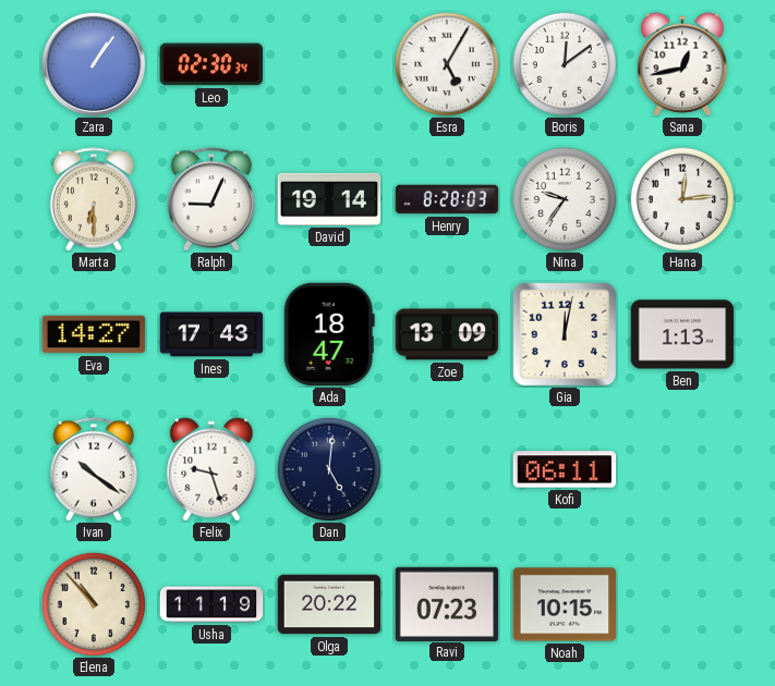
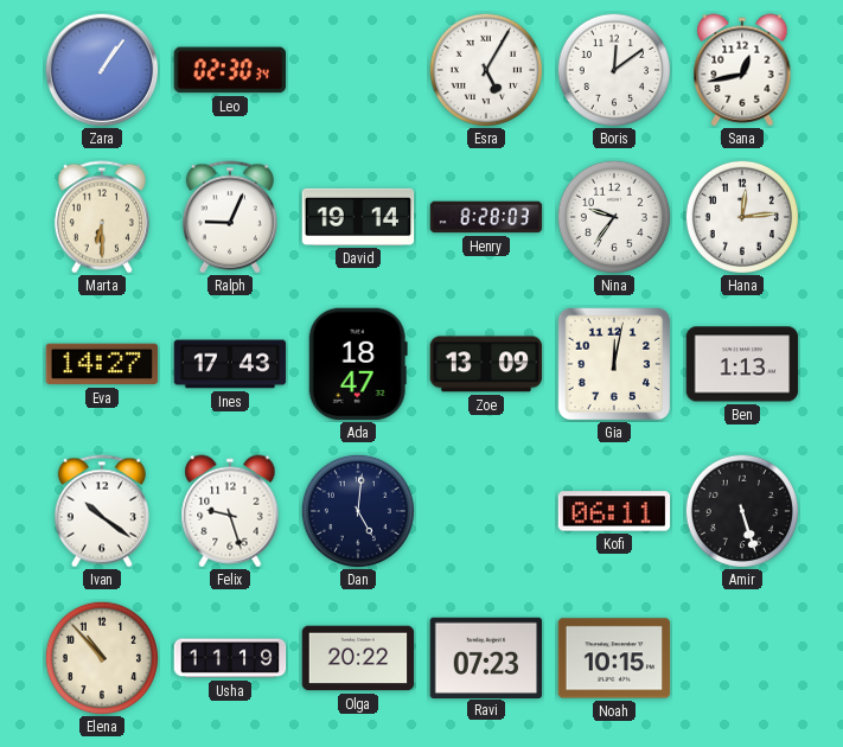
Amir: none -> 5:27
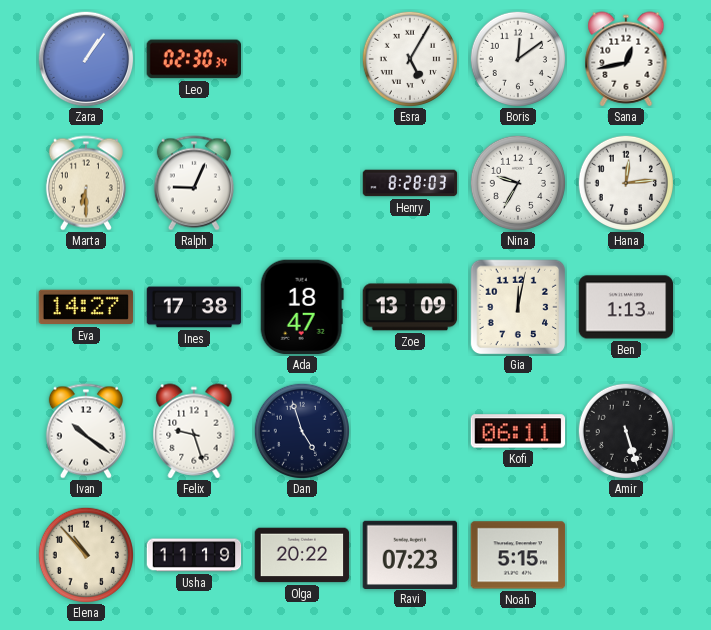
David: 19:14 -> none
Nina: 9:36 -> 9:35
Ines: 17:43 -> 17:38
Dan: 5:01 -> 4:57
Noah: 10:15 -> 5:15
